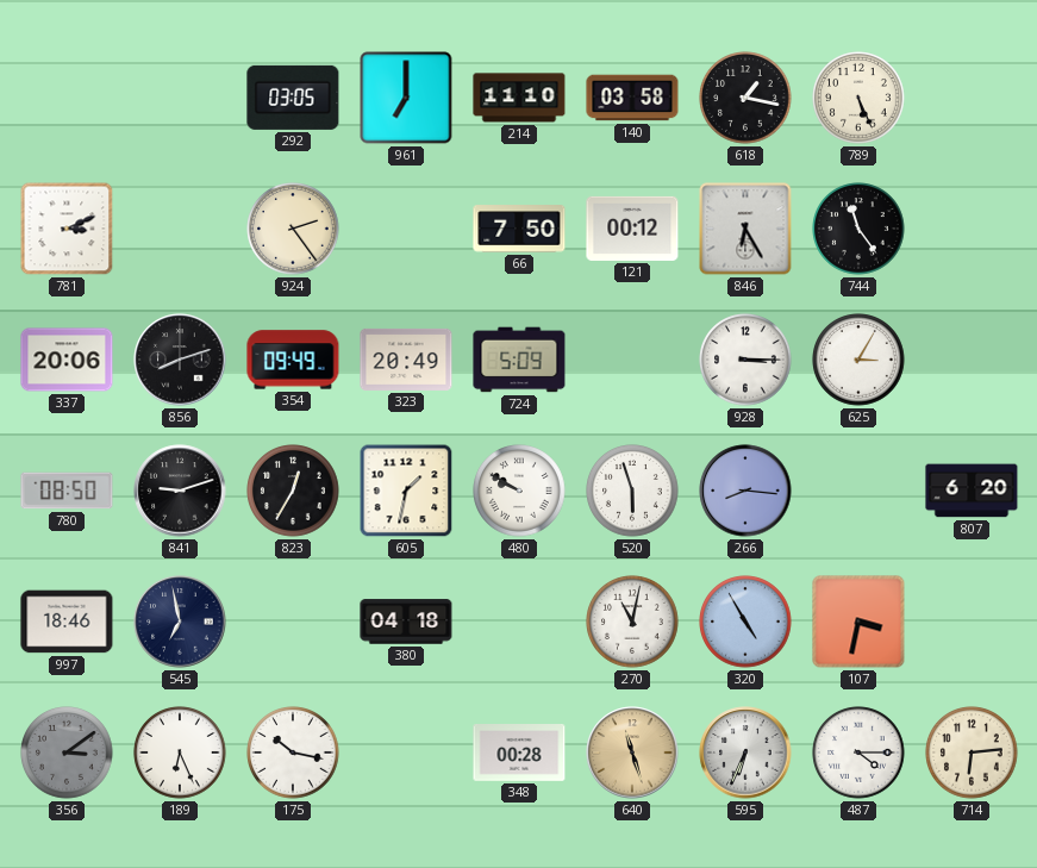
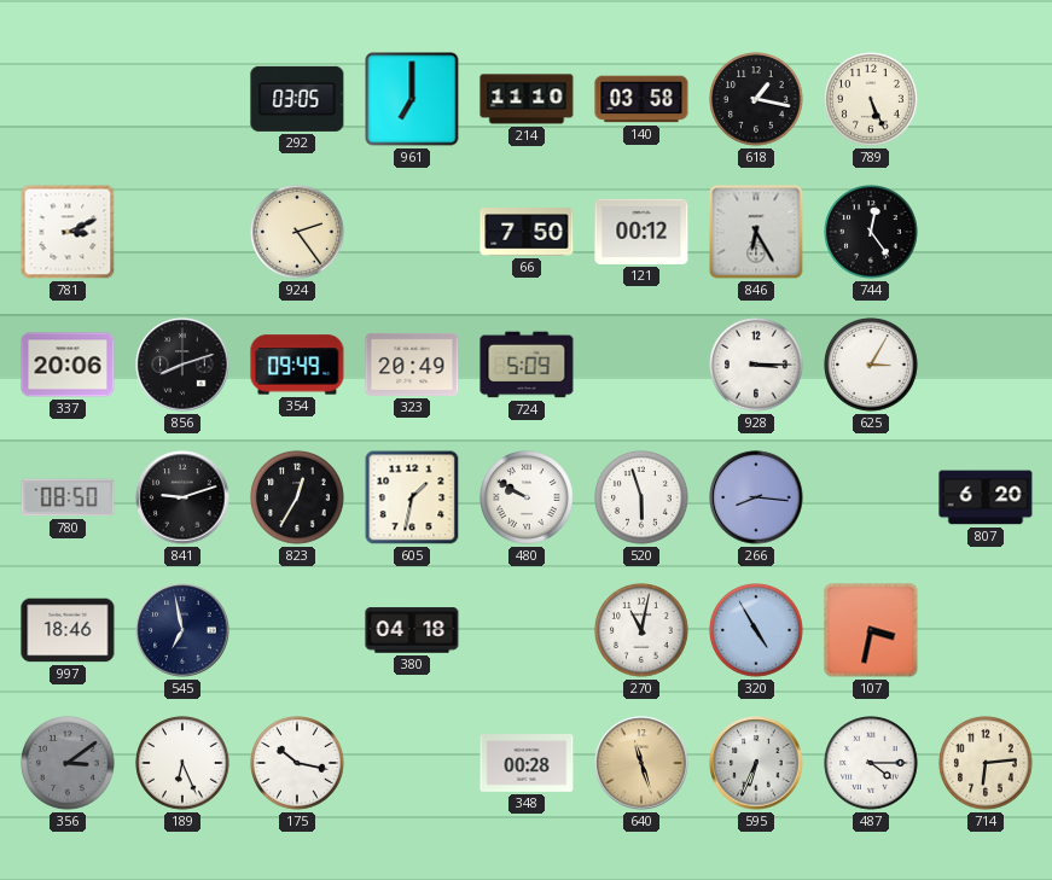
744: 11:24 -> 12:24
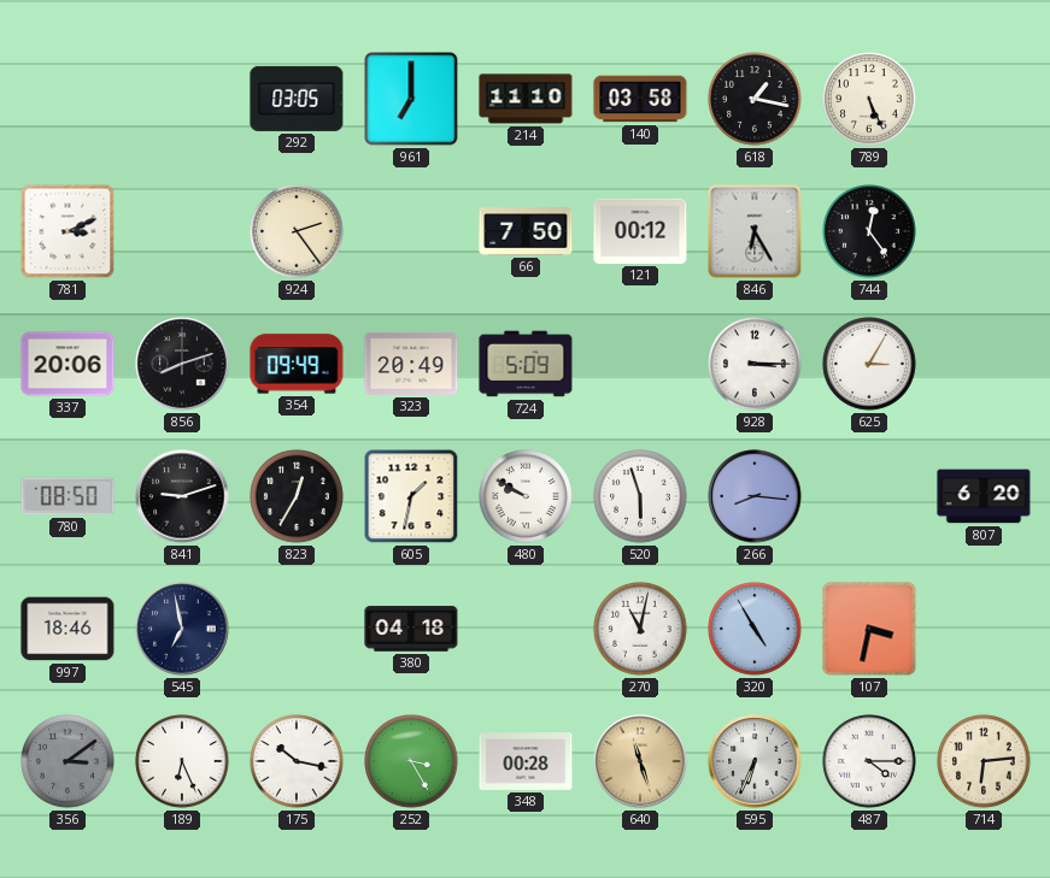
252: none -> 3:25
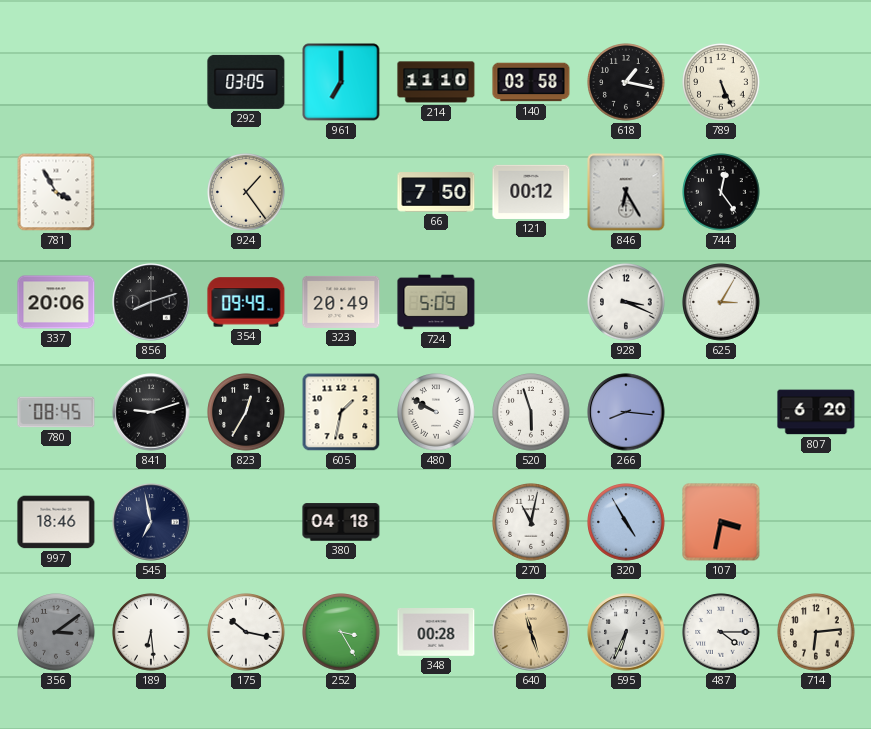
781: 3:11 -> 3:55
924: 2:24 -> 1:24
928: 3:15 -> 3:19
780: 08:50 -> 08:45
189: 6:26 -> 6:29
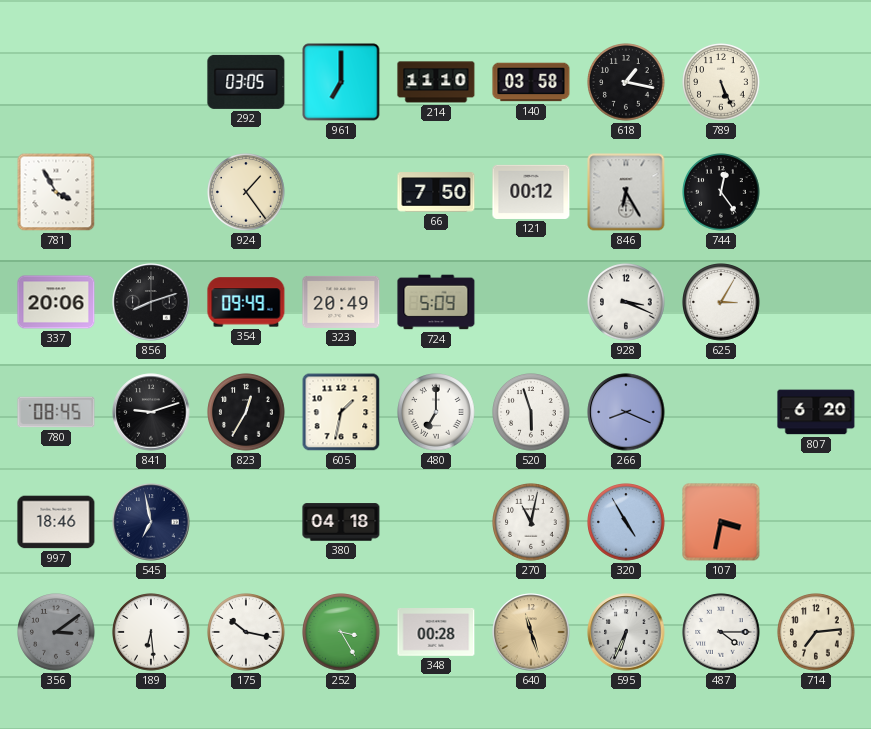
480: 9:50 -> 7:00
266: 8:16 -> 8:19
714: 6:14 -> 7:14
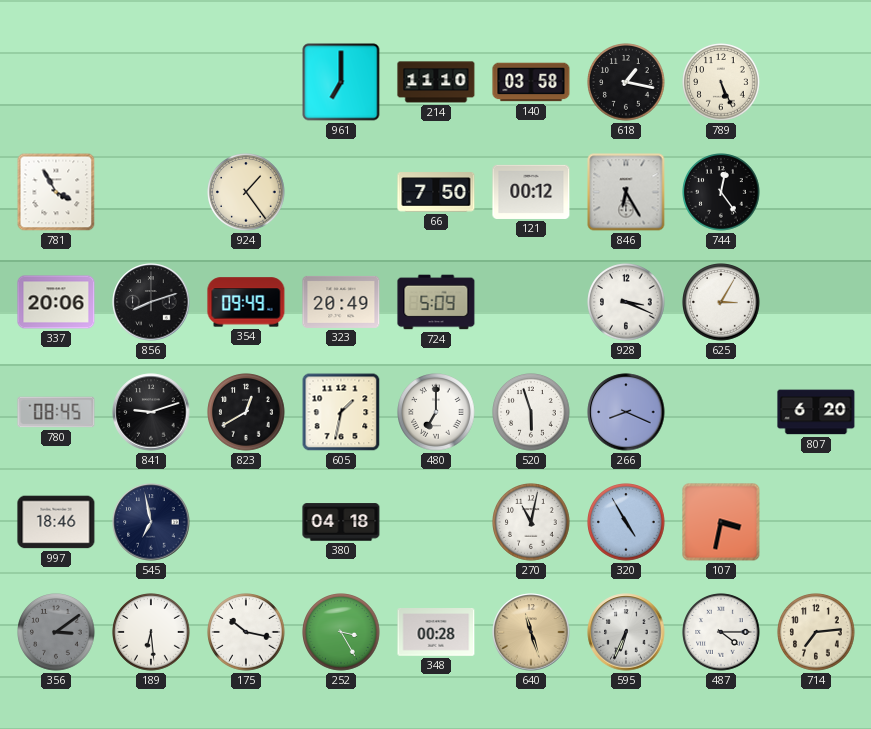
292: 03:05 -> none
823: 12:35 -> 12:40
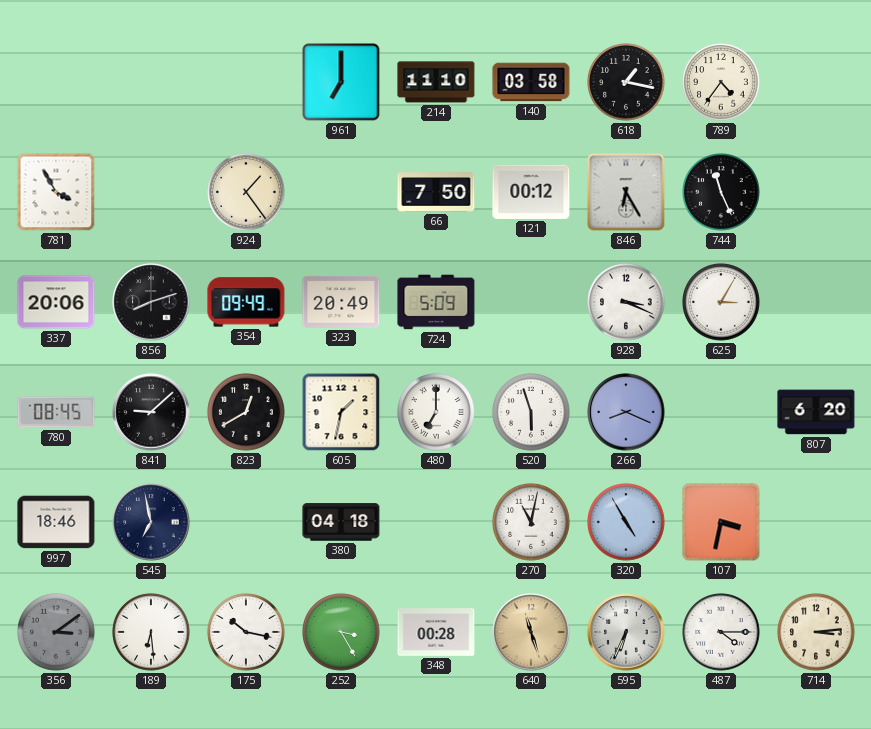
789: 5:26 -> 4:36
744: 12:24 -> 11:26
841: 9:12 -> 9:08
714: 7:14 -> 3:14
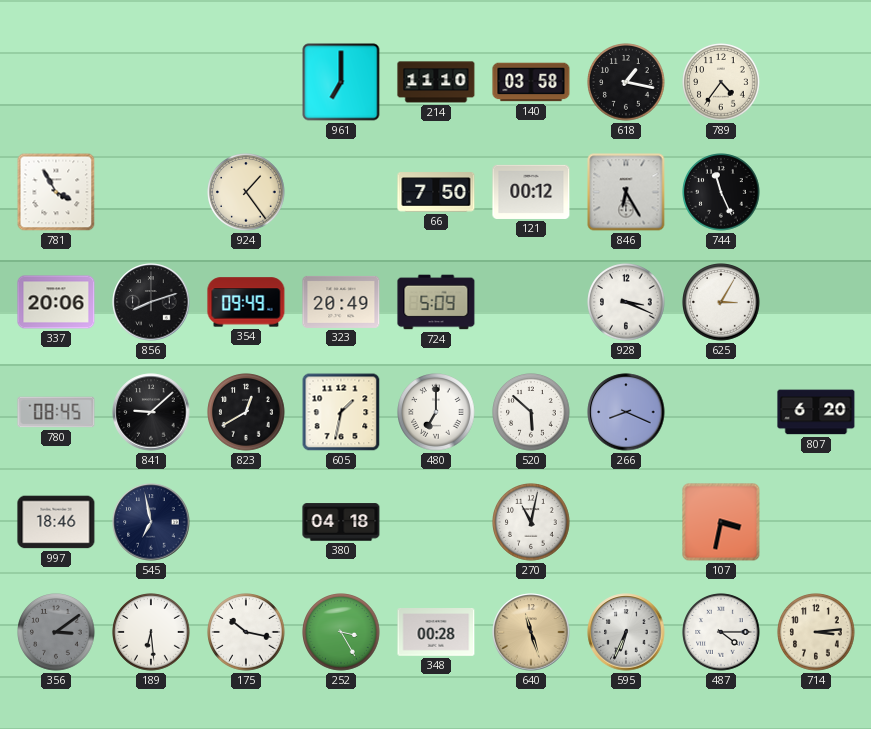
520: 5:57 -> 5:52
320: 4:55 -> none
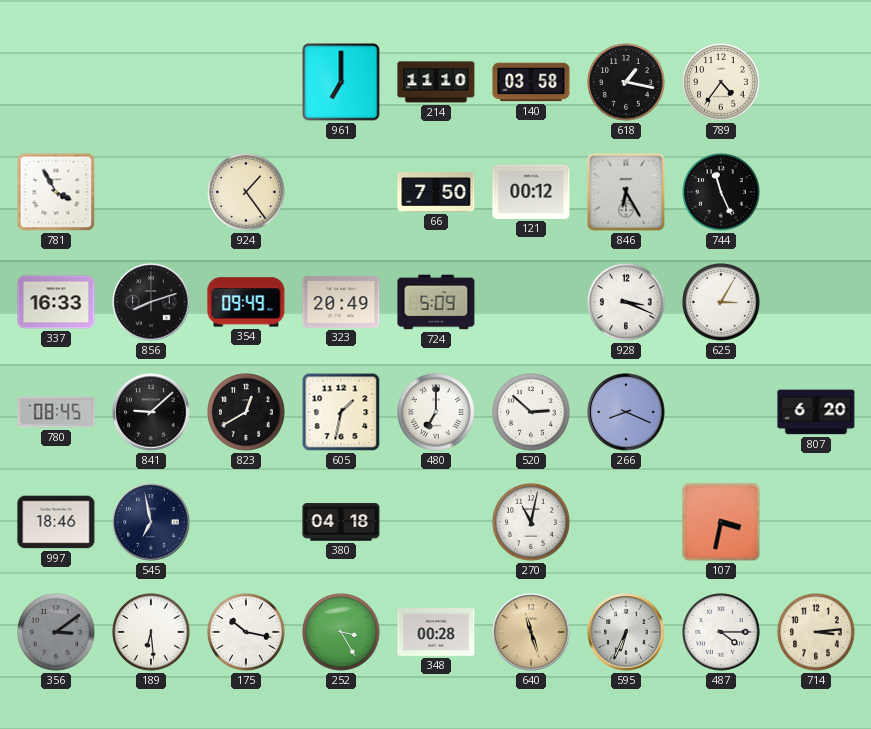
337: 20:06 -> 16:33
520: 5:52 -> 2:52
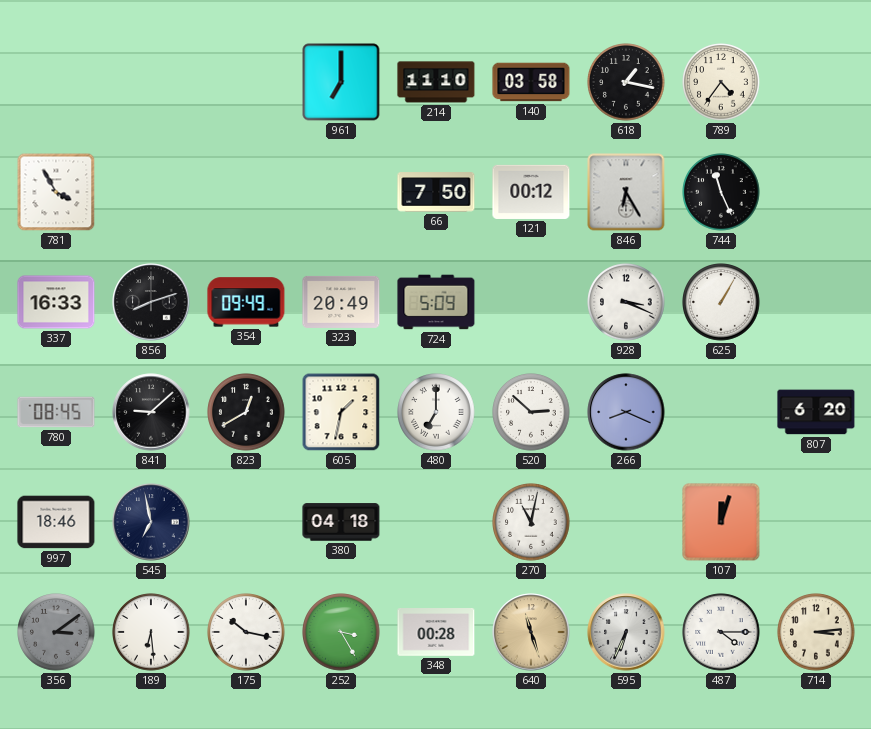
924: 1:24 -> none
625: 3:05 -> 1:05
107: 3:32 -> 12:03
